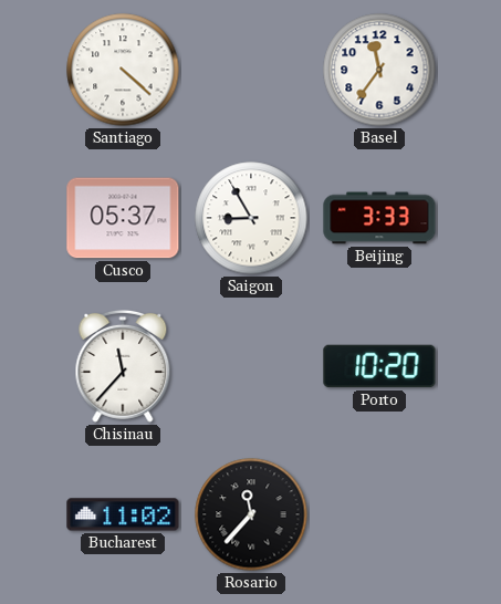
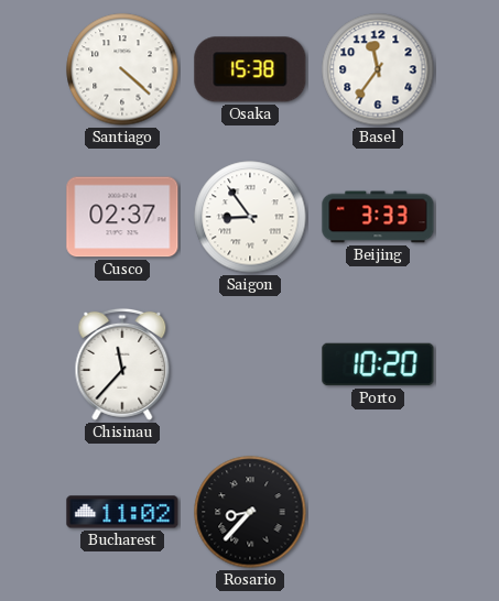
Osaka: none -> 15:38
Cusco: 05:37 -> 02:37
Saigon: 8:55 -> 8:54
Rosario: 11:37 -> 8:37
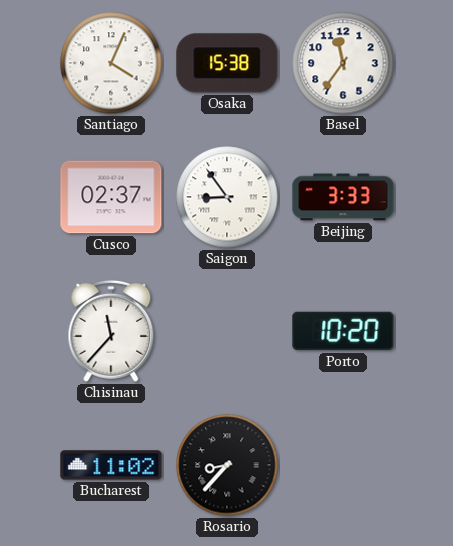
Santiago: 4:22 -> 4:04
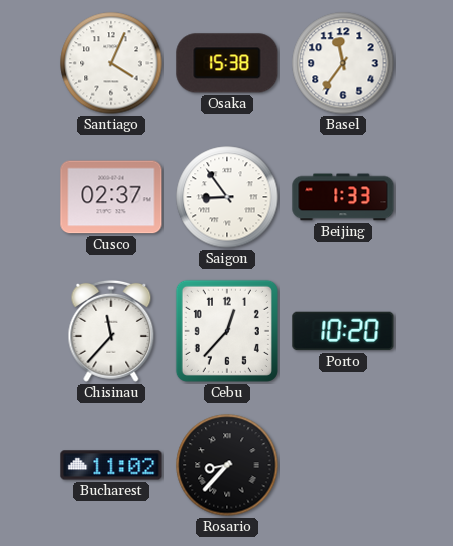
Beijing: 3:33 -> 1:33
Cebu: none -> 12:37
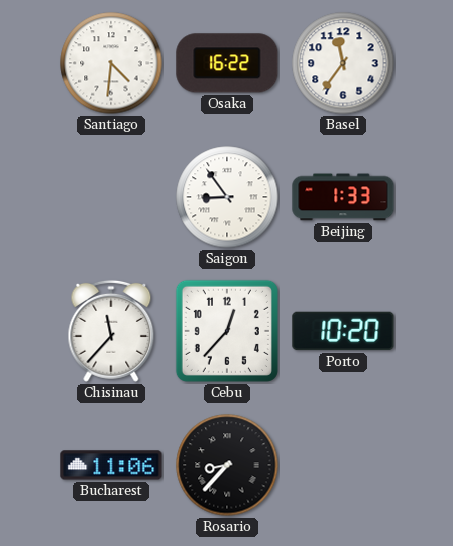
Santiago: 4:04 -> 4:31
Osaka: 15:38 -> 16:22
Cusco: 02:37 -> none
Bucharest: 11:02 -> 11:06
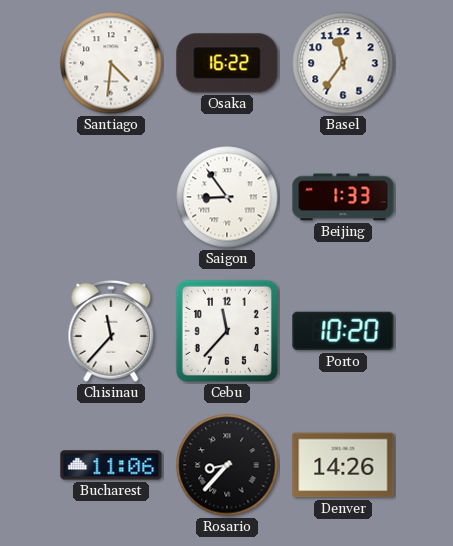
Cebu: 12:37 -> 11:37
Denver: none -> 14:26
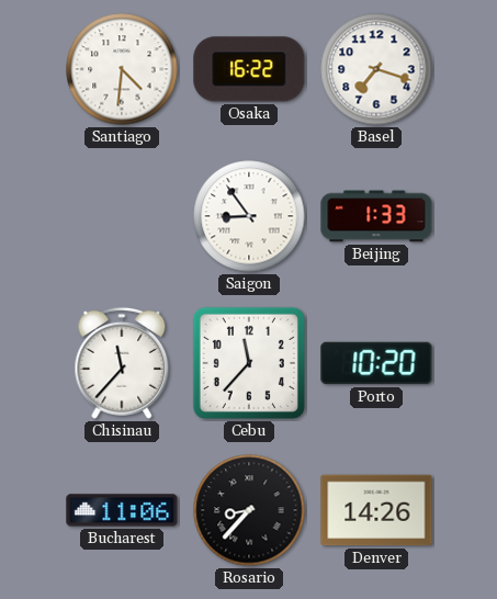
Basel: 11:36 -> 7:18
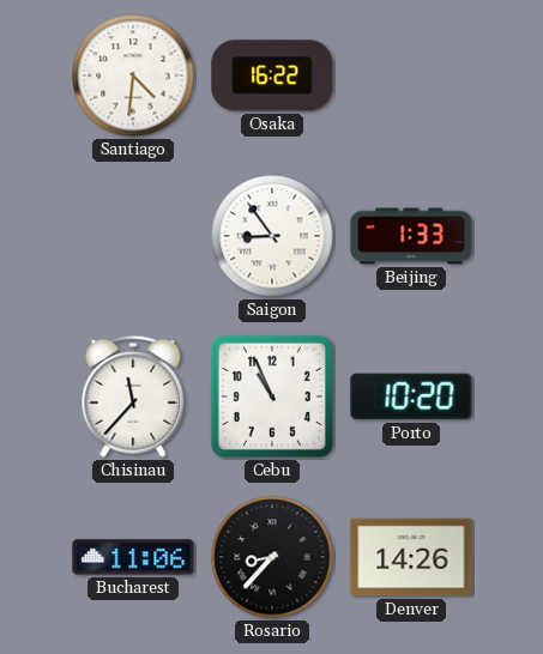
Basel: 7:18 -> none
Cebu: 11:37 -> 10:56
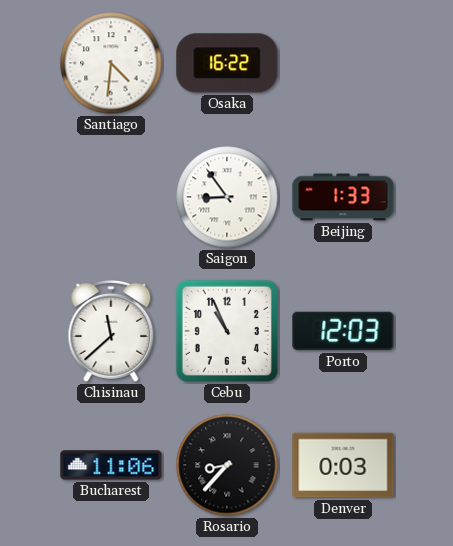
Chisinau: 11:37 -> 11:38
Porto: 10:20 -> 12:03
Denver: 14:26 -> 0:03
